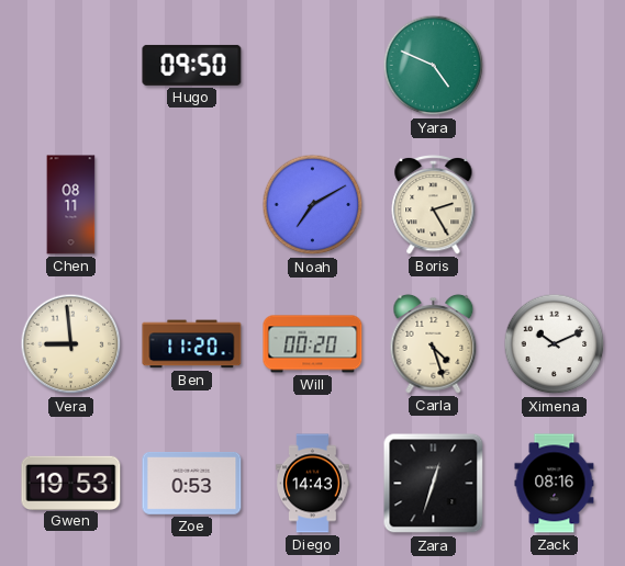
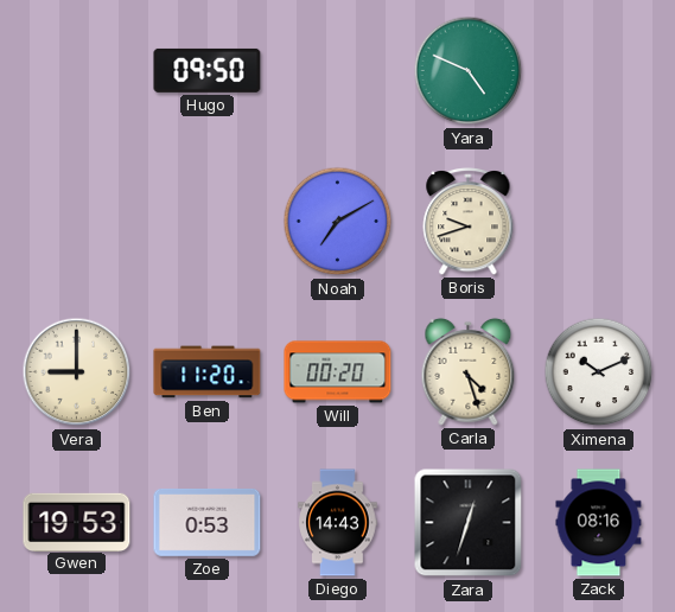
Chen: 08:11 -> none
Boris: 2:25 -> 9:42
Vera: 8:59 -> 9:00
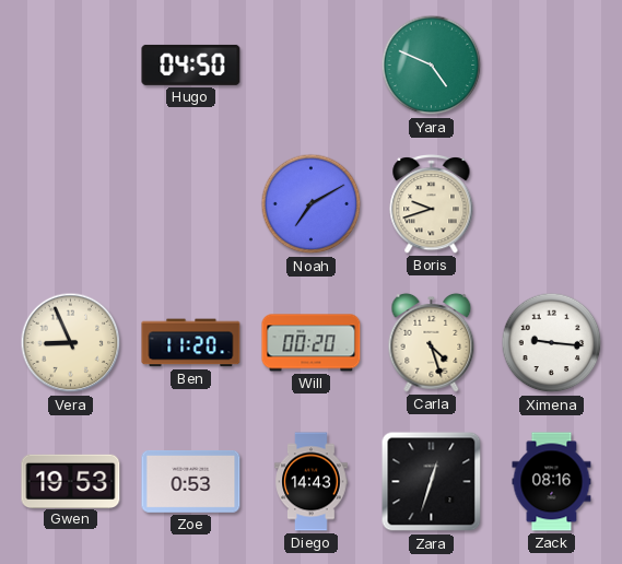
Hugo: 09:50 -> 04:50
Vera: 9:00 -> 8:56
Ximena: 10:11 -> 9:16
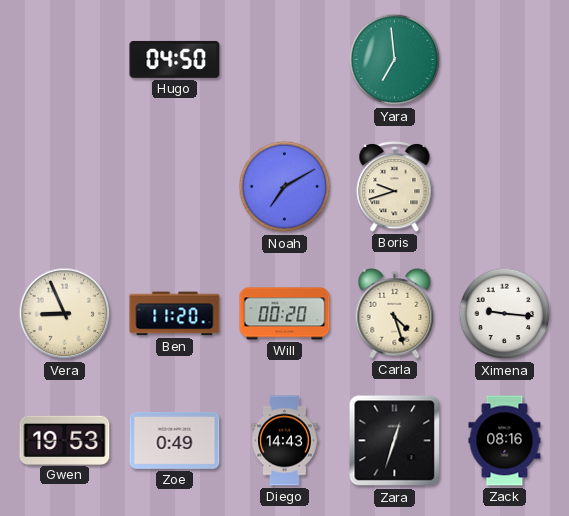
Yara: 4:49 -> 6:59
Zoe: 0:53 -> 0:49
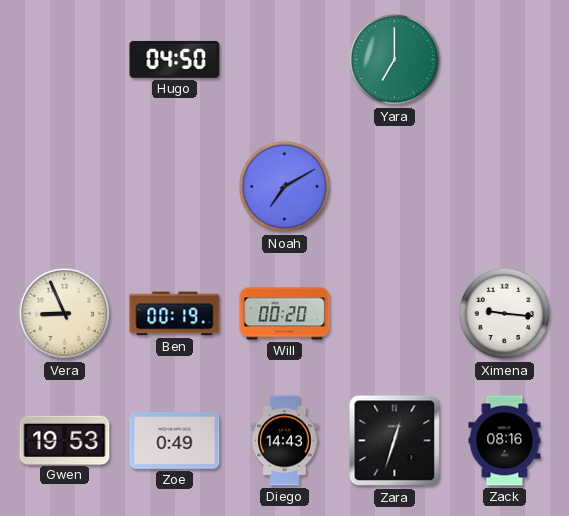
Yara: 6:59 -> 7:00
Boris: 9:42 -> none
Ben: 11:20 -> 00:19
Carla: 4:27 -> none
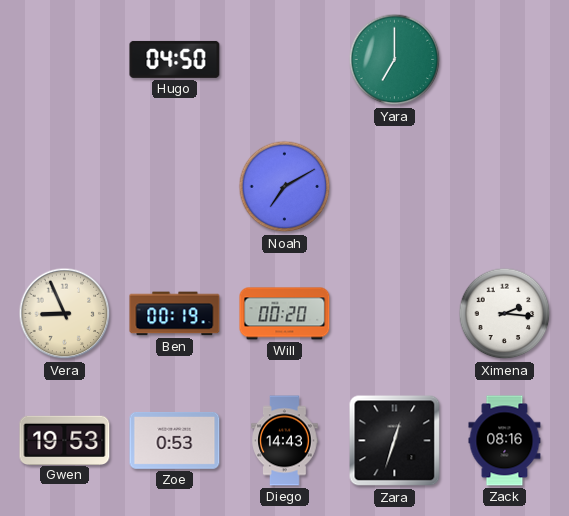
Ximena: 9:16 -> 2:16
Zoe: 0:49 -> 0:53
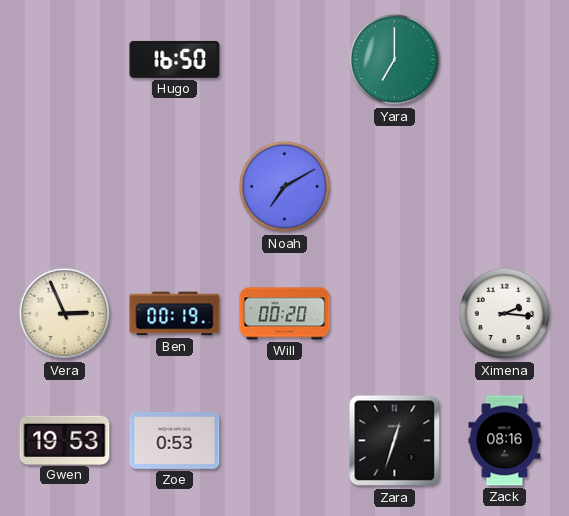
Hugo: 04:50 -> 16:50
Vera: 8:56 -> 2:56
Diego: 14:43 -> none
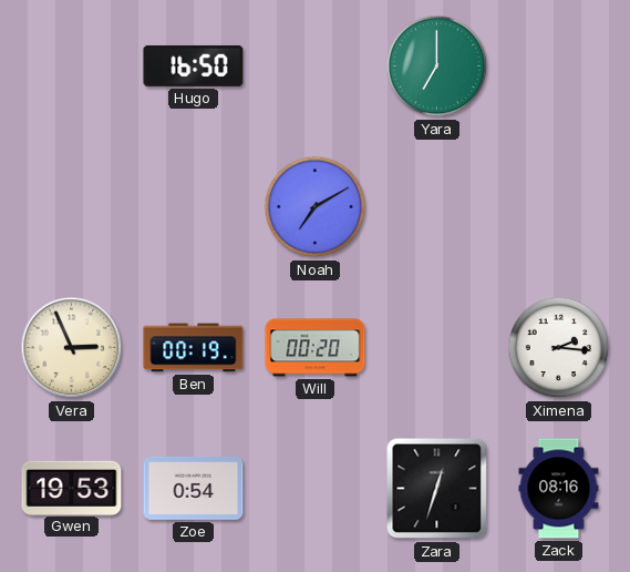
Zoe: 0:53 -> 0:54
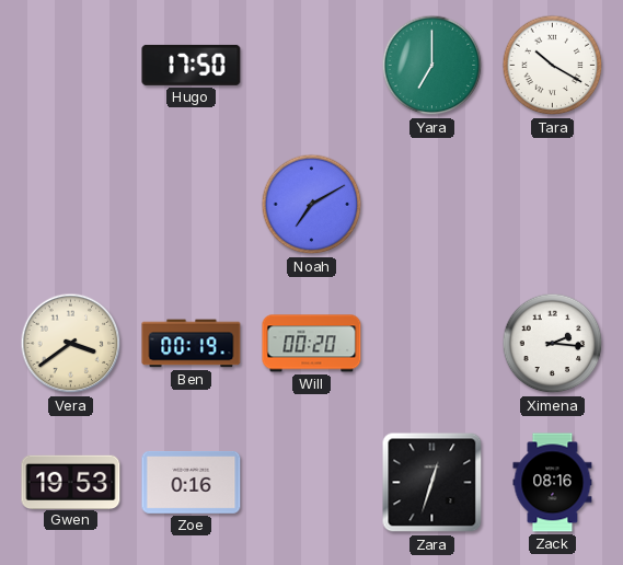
Hugo: 16:50 -> 17:50
Tara: none -> 10:20
Vera: 2:56 -> 3:39
Zoe: 0:54 -> 0:16
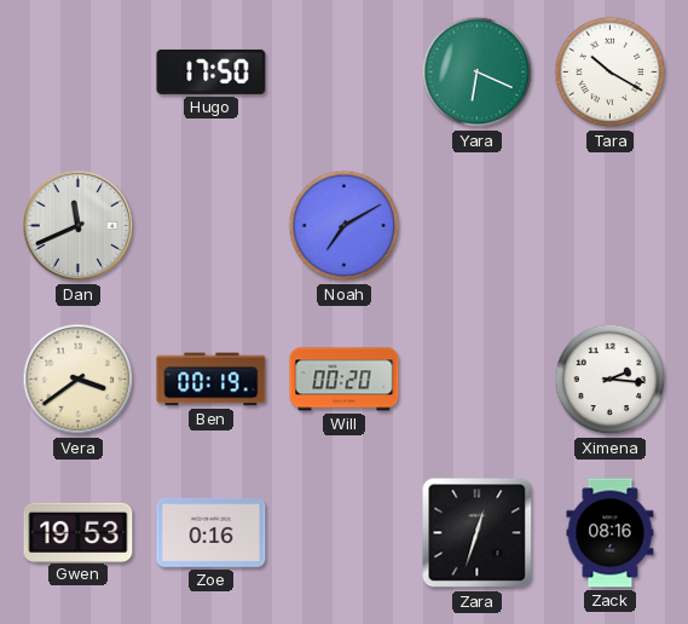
Yara: 7:00 -> 6:19
Dan: none -> 11:41
